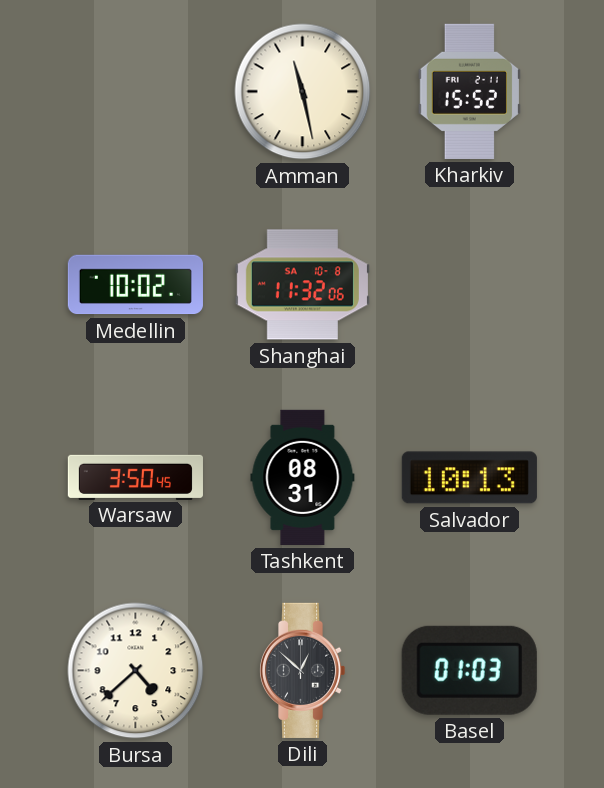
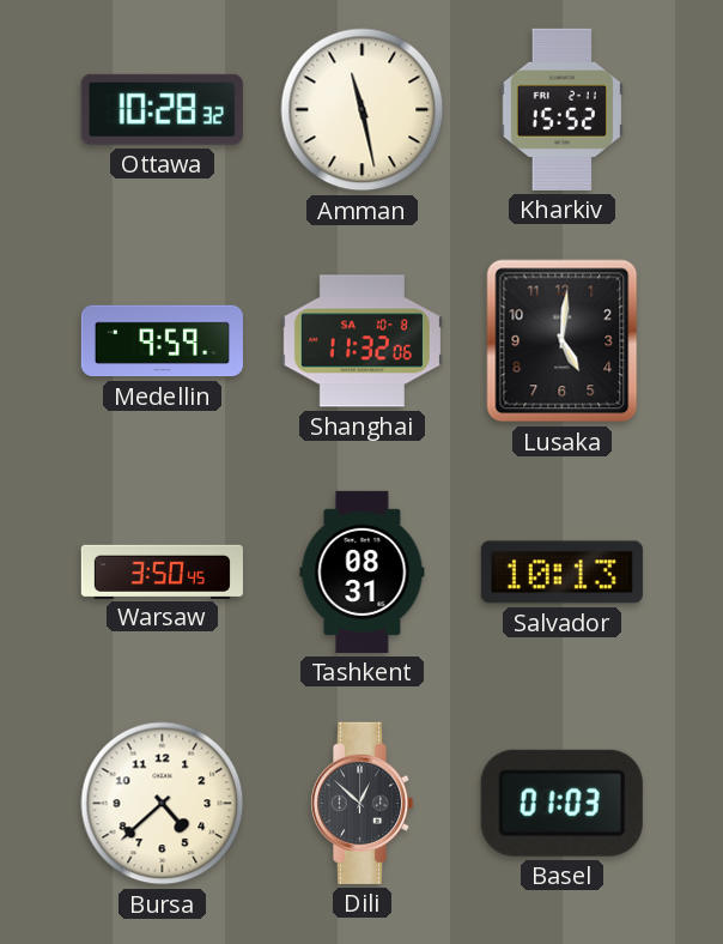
Ottawa: none -> 10:28
Medellin: 10:02 -> 9:59
Lusaka: none -> 5:01
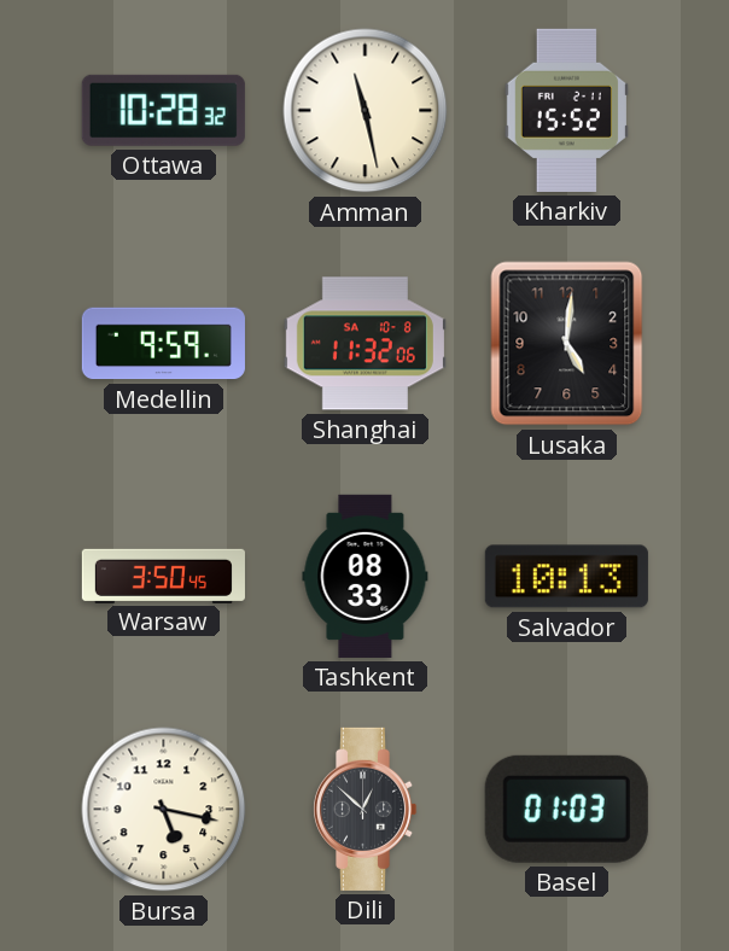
Tashkent: 08:31 -> 08:33
Bursa: 4:38 -> 5:17
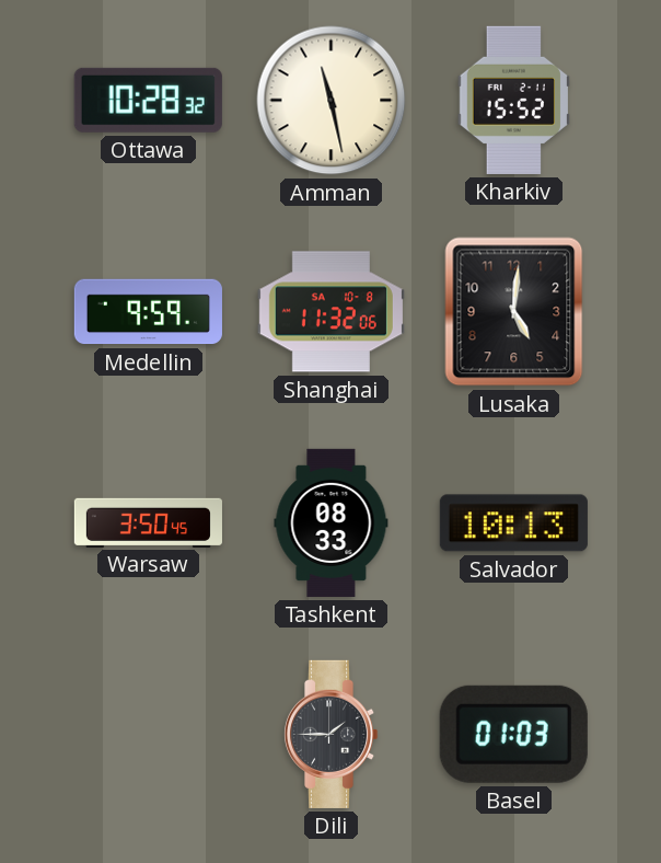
Bursa: 5:17 -> none
Dili: 12:52 -> 1:45
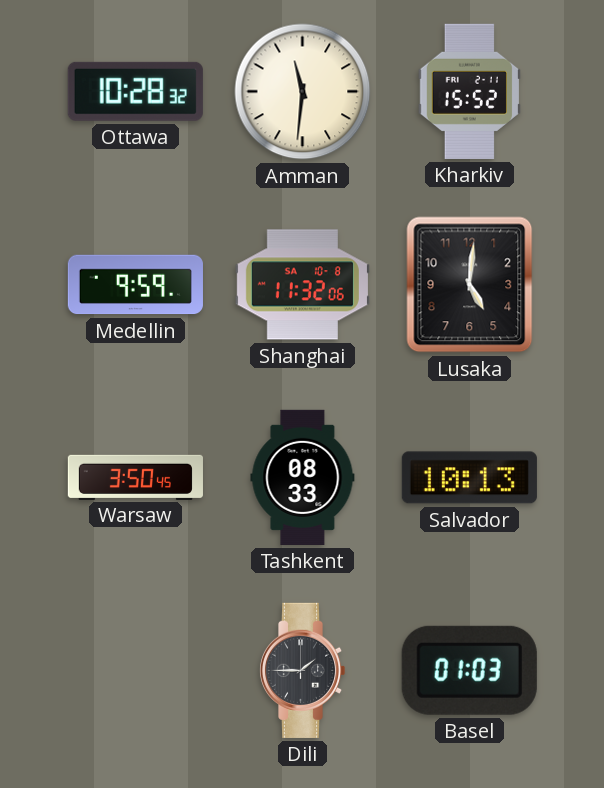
Amman: 11:28 -> 11:31
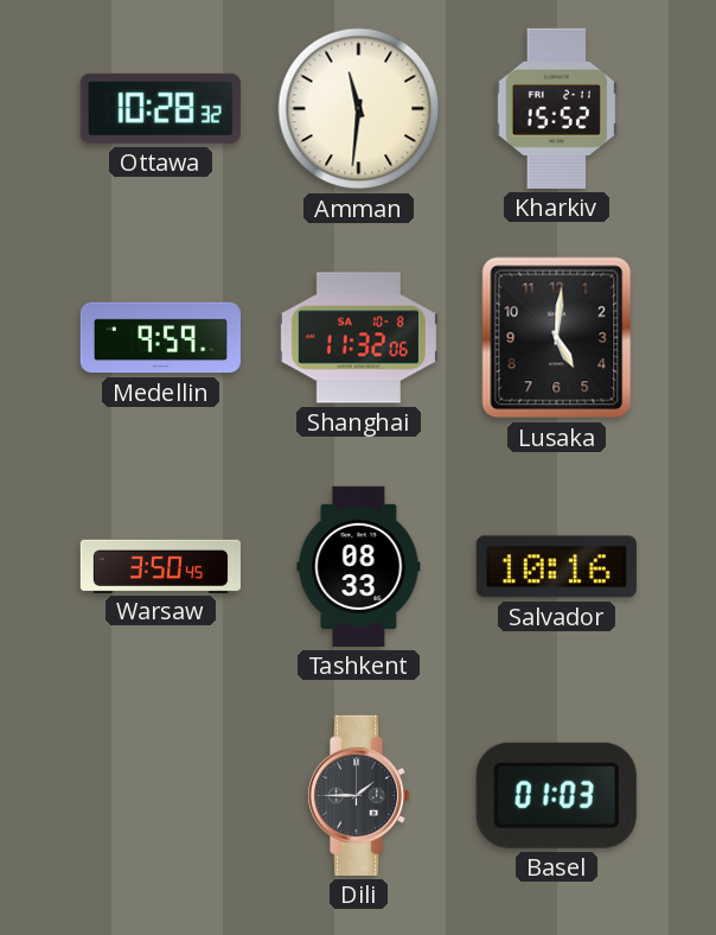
Salvador: 10:13 -> 10:16
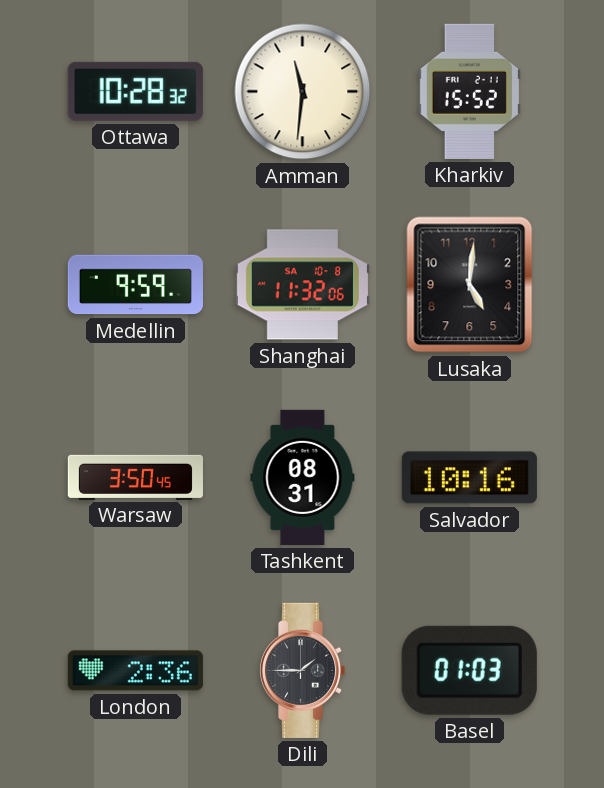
Tashkent: 08:33 -> 08:31
London: none -> 2:36
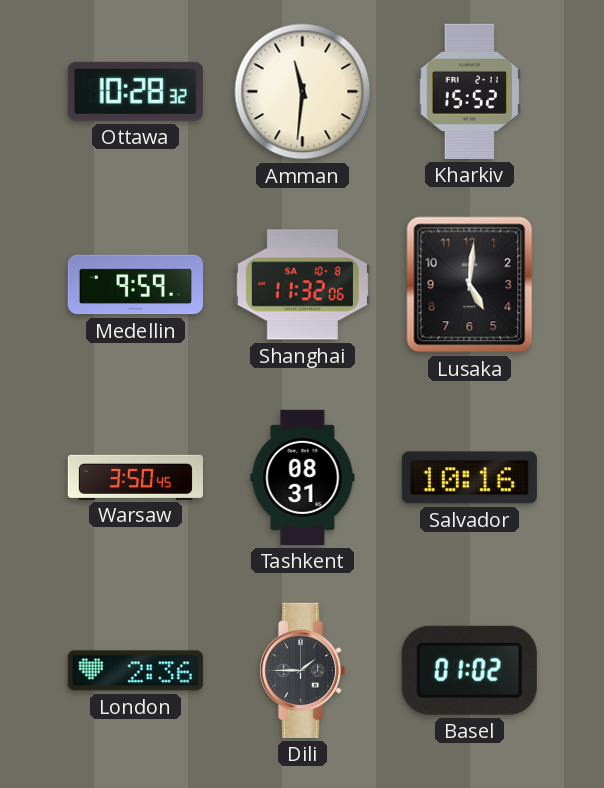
Basel: 01:03 -> 01:02
